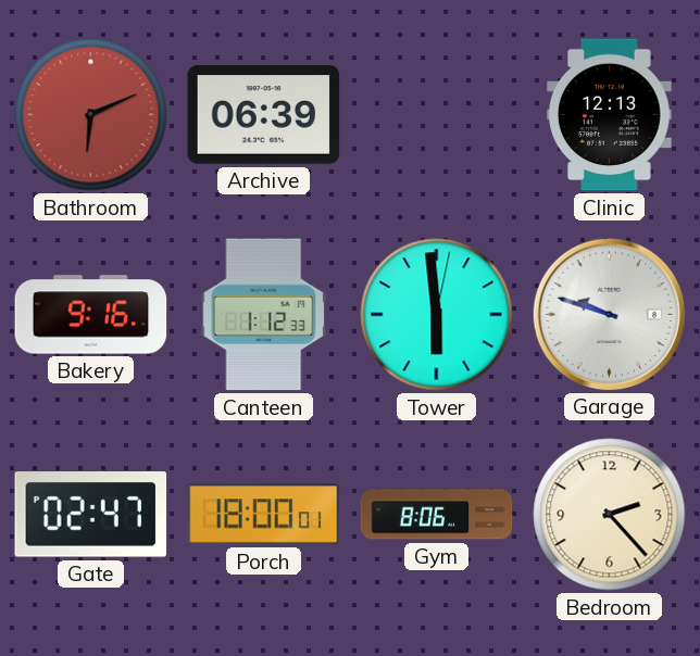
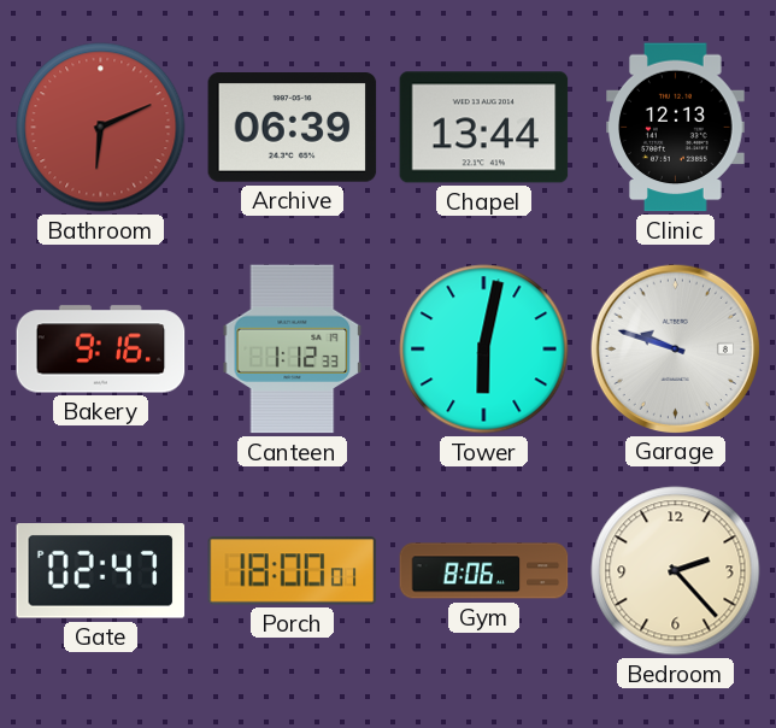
Chapel: none -> 13:44
Tower: 5:59 -> 6:02
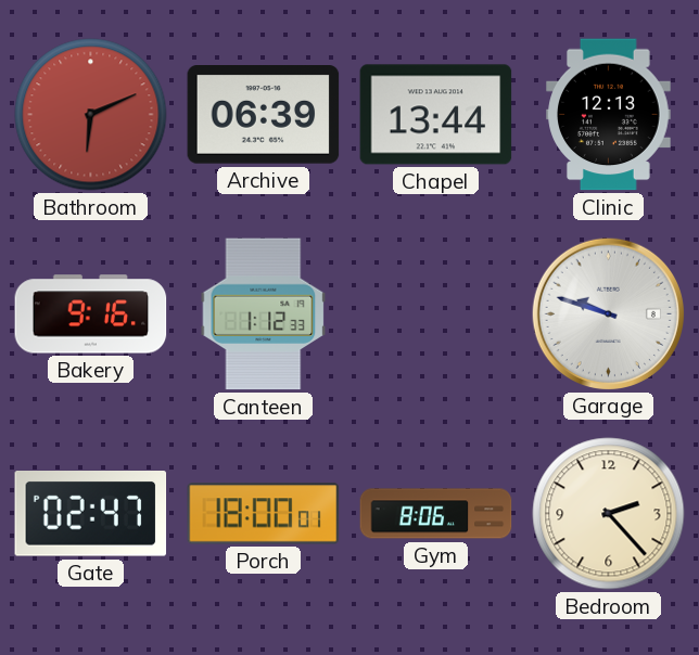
Tower: 6:02 -> none
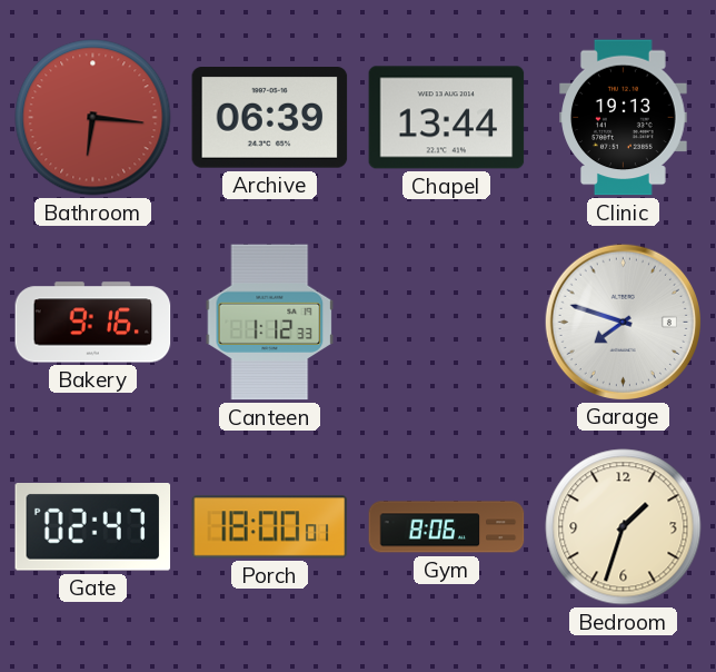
Bathroom: 6:11 -> 6:16
Clinic: 12:13 -> 19:13
Garage: 9:48 -> 7:48
Bedroom: 2:23 -> 1:33
